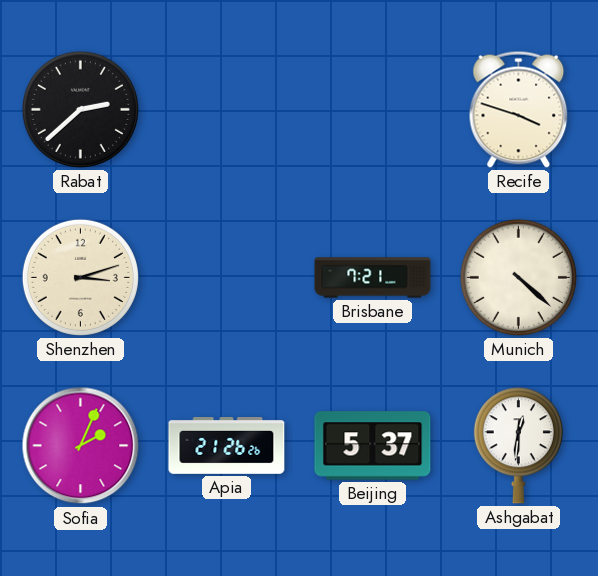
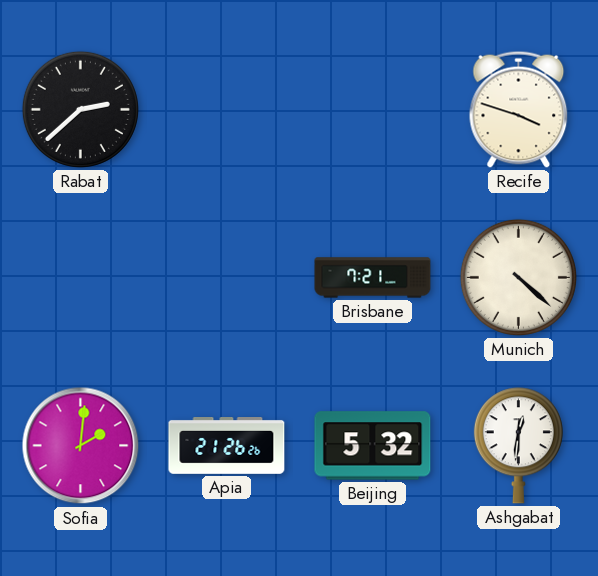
Shenzhen: 3:12 -> none
Sofia: 2:04 -> 2:01
Beijing: 5:37 -> 5:32
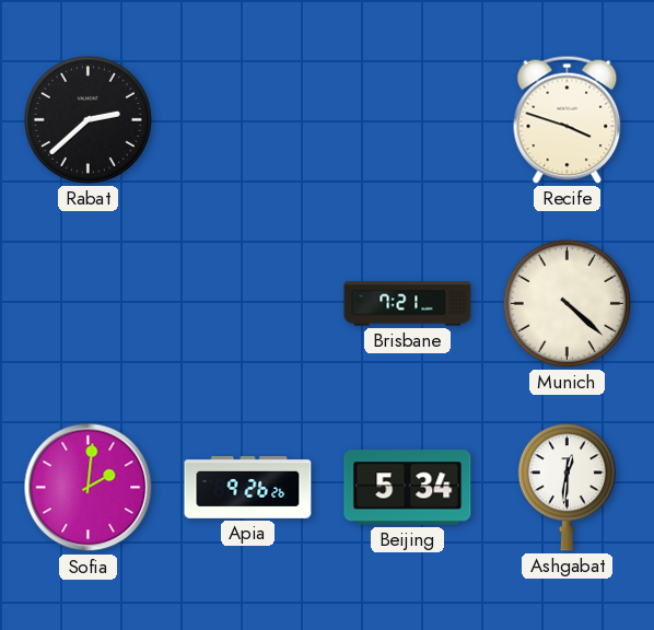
Apia: 21:26 -> 9:26
Beijing: 5:32 -> 5:34
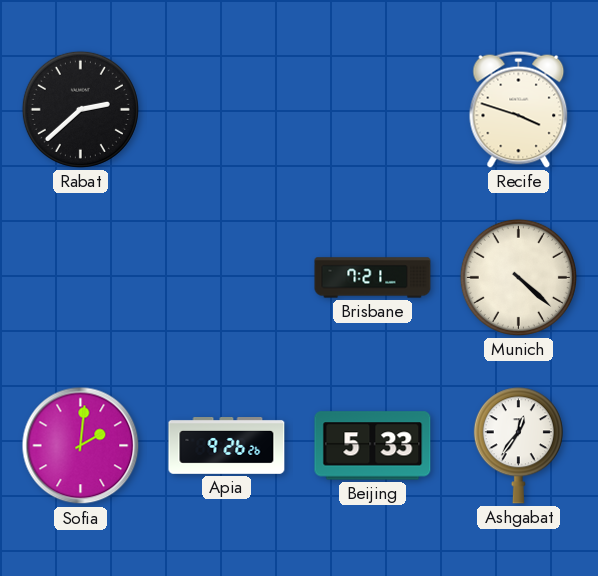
Beijing: 5:34 -> 5:33
Ashgabat: 12:31 -> 12:36
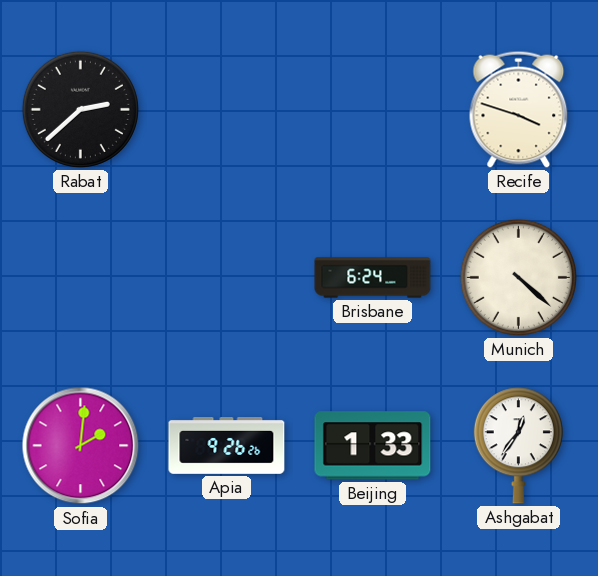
Brisbane: 7:21 -> 6:24
Beijing: 5:33 -> 1:33
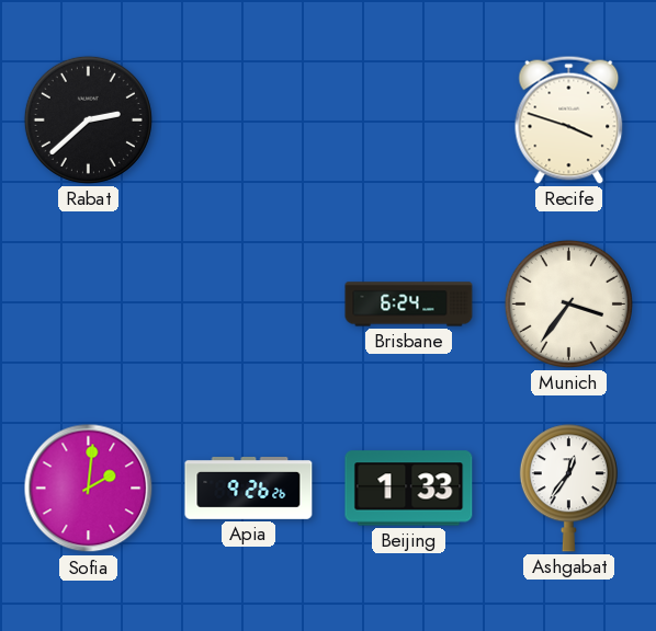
Munich: 4:22 -> 3:36
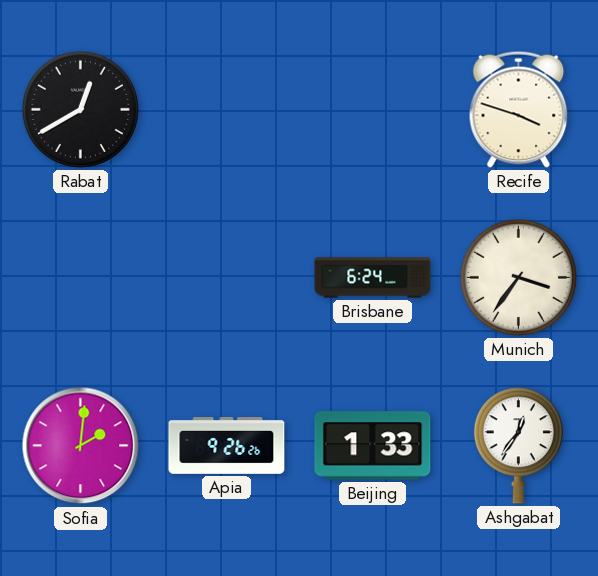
Rabat: 2:38 -> 12:40
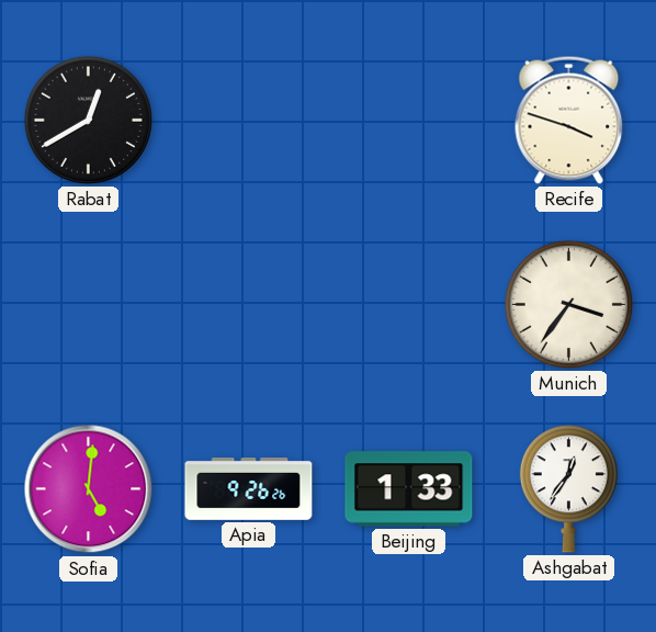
Brisbane: 6:24 -> none
Sofia: 2:01 -> 5:01
